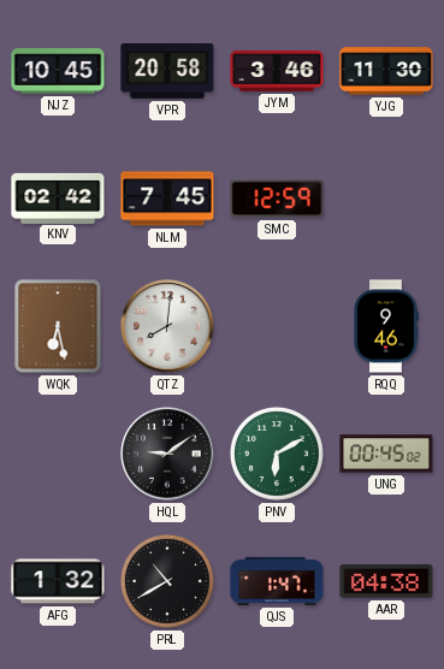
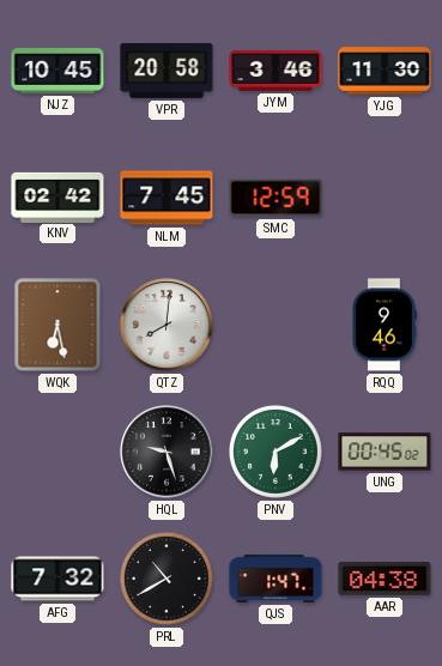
HQL: 9:09 -> 9:27
AFG: 1:32 -> 7:32
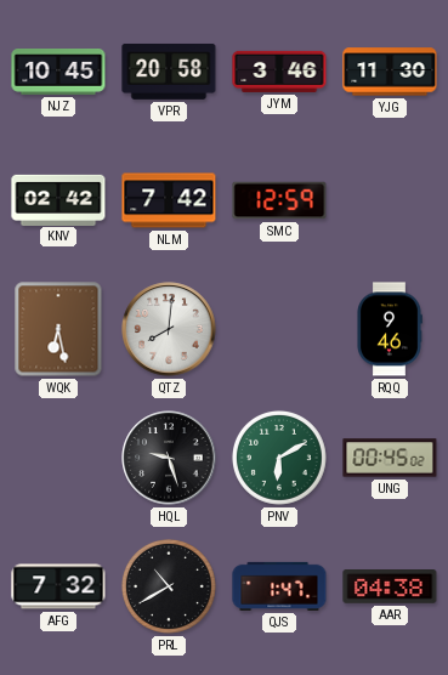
NLM: 7:45 -> 7:42
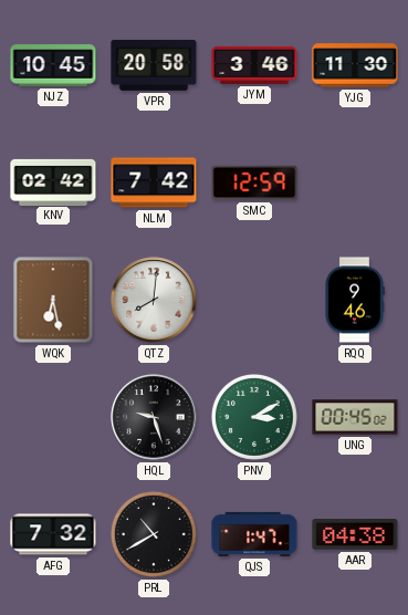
PNV: 6:10 -> 3:10
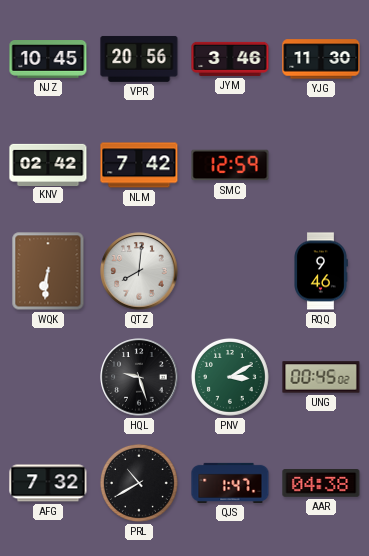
VPR: 20:58 -> 20:56
WQK: 6:28 -> 6:31
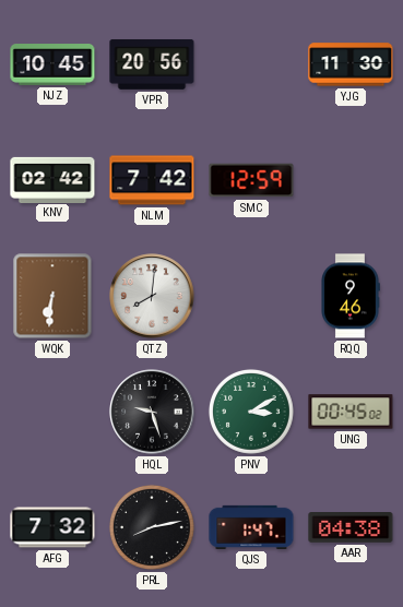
JYM: 3:46 -> none
PRL: 10:40 -> 8:13
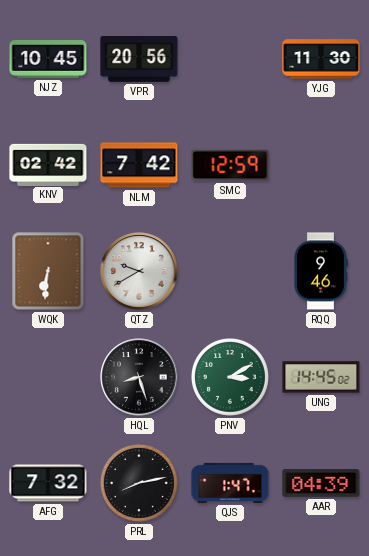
QTZ: 8:01 -> 9:40
HQL: 9:27 -> 8:27
UNG: 00:45 -> 14:45
AAR: 04:38 -> 04:39
